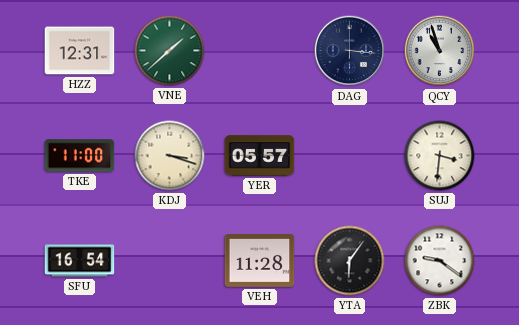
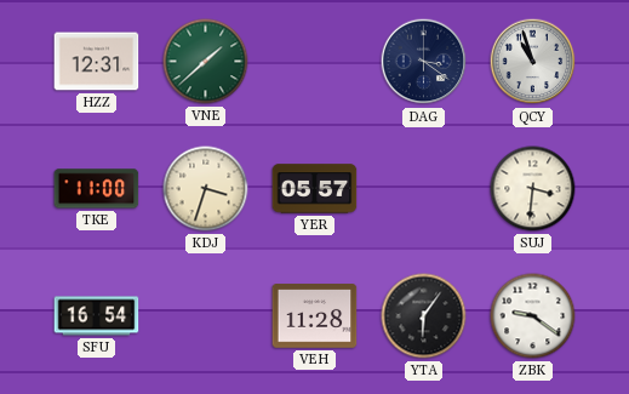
DAG: 3:16 -> 3:21
KDJ: 3:18 -> 3:33
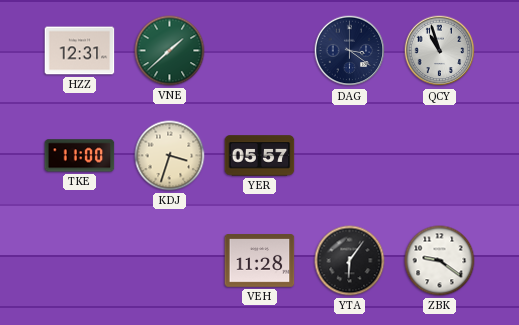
SUJ: 3:31 -> none
SFU: 16:54 -> none
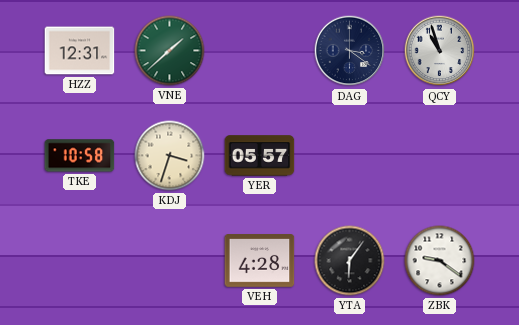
TKE: 11:00 -> 10:58
VEH: 11:28 -> 4:28
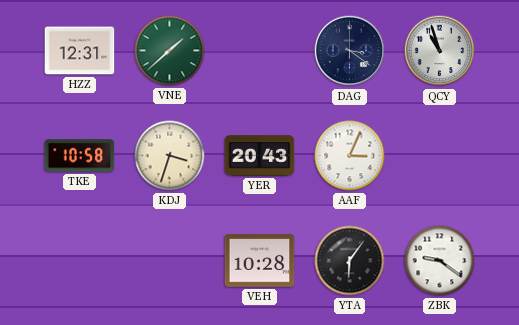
YER: 05:57 -> 20:43
AAF: none -> 3:04
VEH: 4:28 -> 10:28
